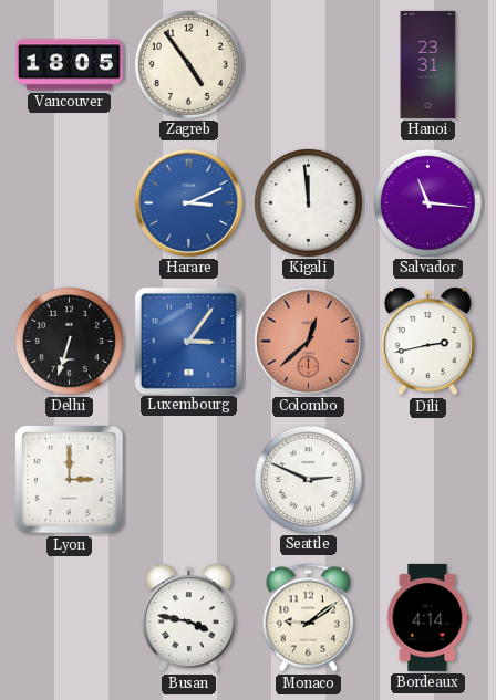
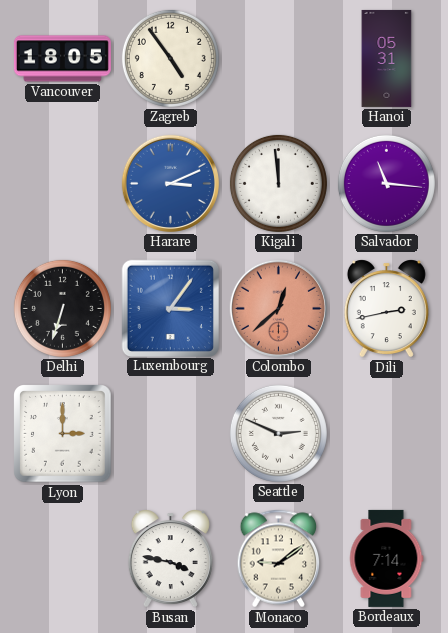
Hanoi: 23:31 -> 05:31
Bordeaux: 4:14 -> 7:14
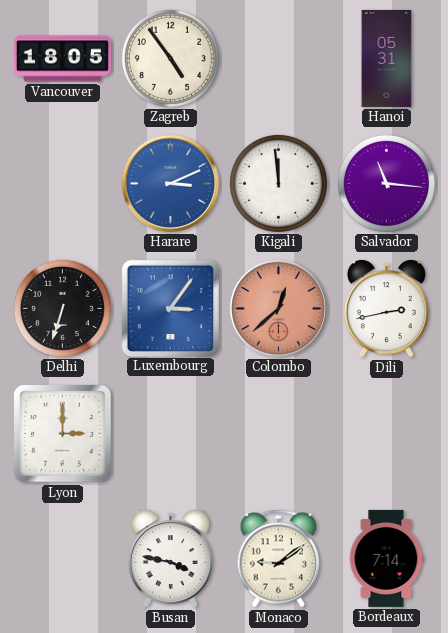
Seattle: 2:49 -> none
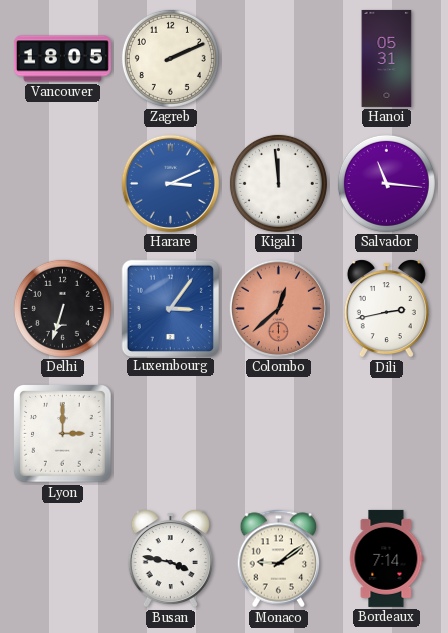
Zagreb: 4:54 -> 2:11
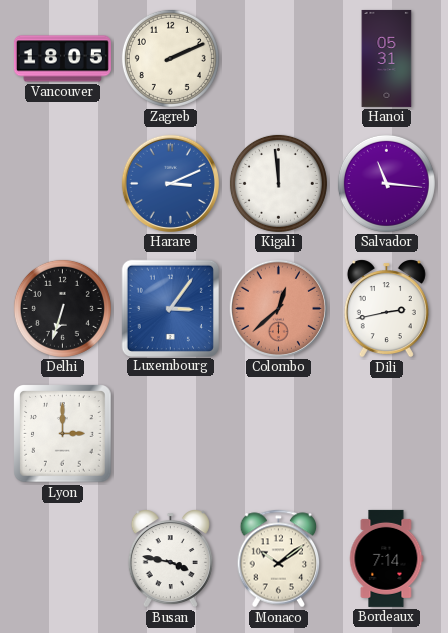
Monaco: 9:09 -> 10:09
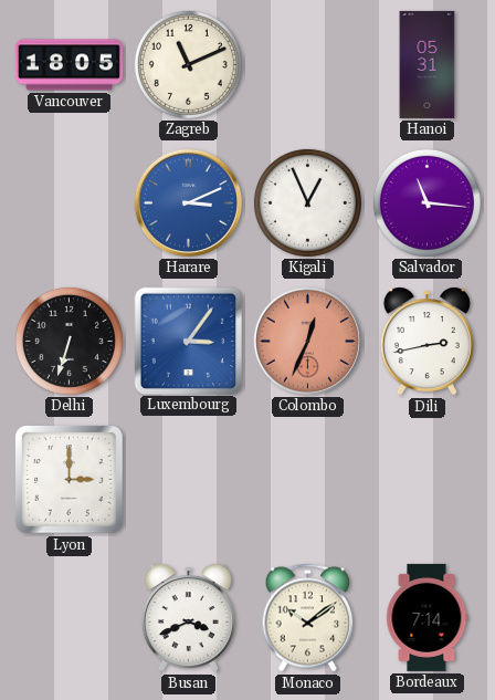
Zagreb: 2:11 -> 11:11
Kigali: 11:59 -> 12:56
Colombo: 12:38 -> 12:34
Busan: 3:47 -> 3:41
